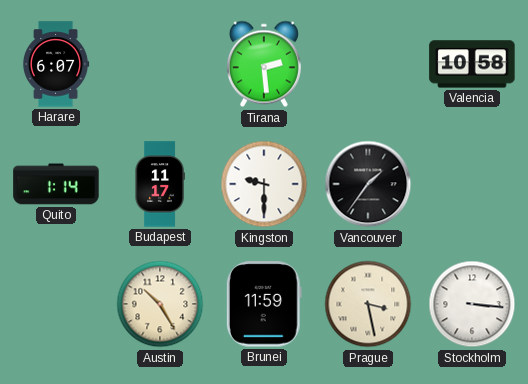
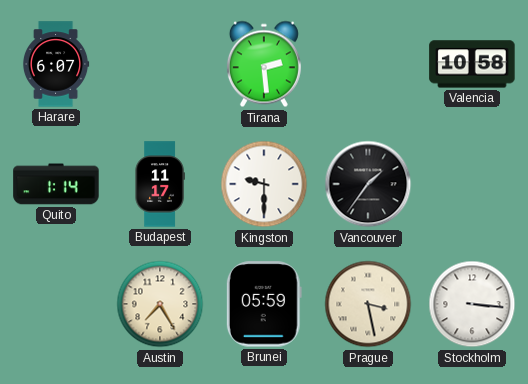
Austin: 10:25 -> 7:25
Brunei: 11:59 -> 05:59
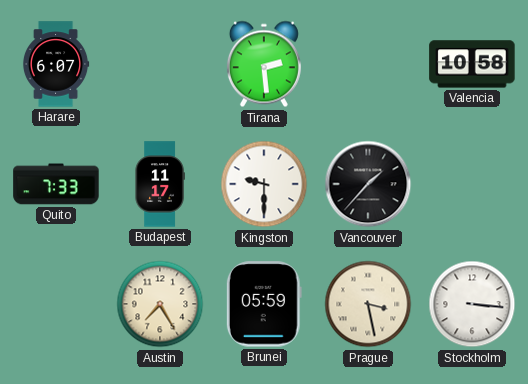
Quito: 1:14 -> 7:33
Vancouver: 1:36 -> 1:37
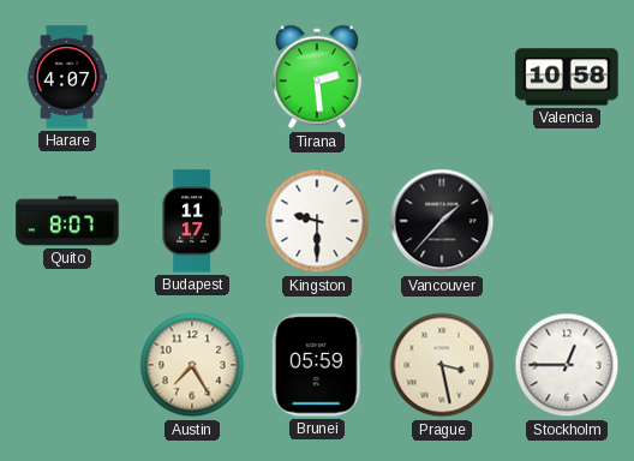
Harare: 6:07 -> 4:07
Quito: 7:33 -> 8:07
Stockholm: 3:16 -> 12:45
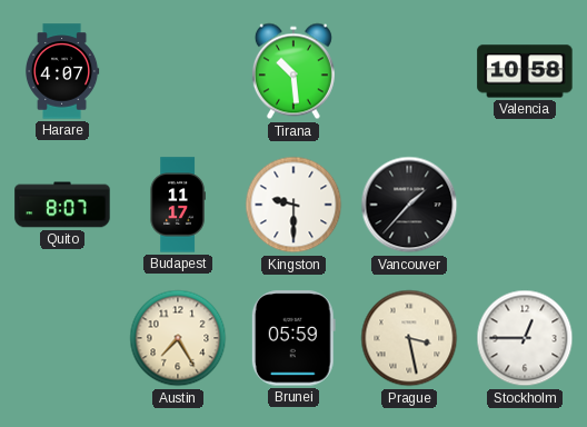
Tirana: 2:29 -> 10:29
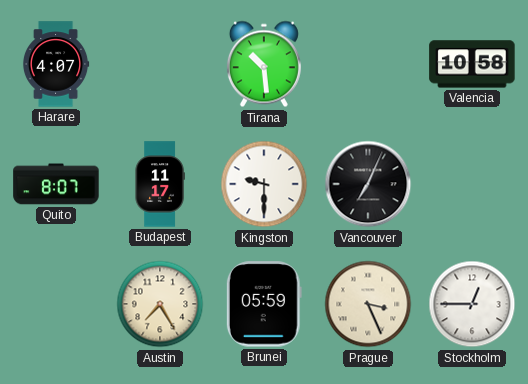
Vancouver: 1:37 -> 7:04
Prague: 3:28 -> 3:26
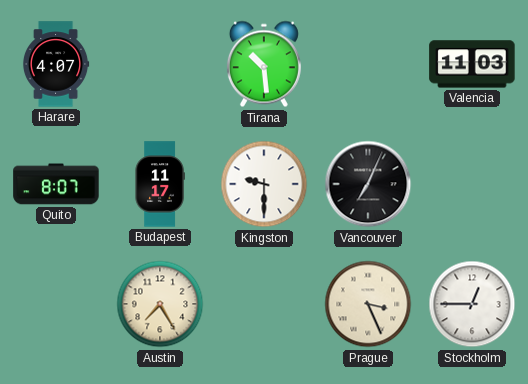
Valencia: 10:58 -> 11:03
Brunei: 05:59 -> none
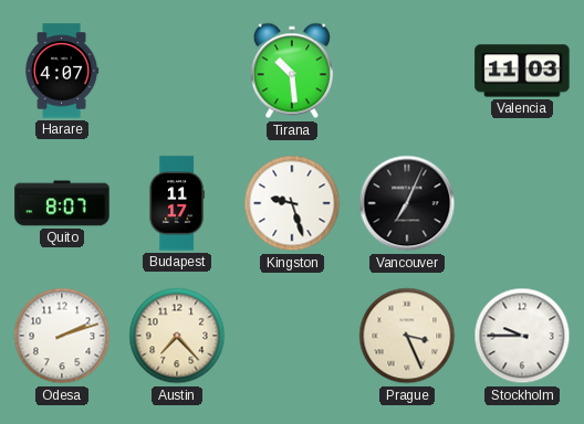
Kingston: 9:30 -> 9:27
Odesa: none -> 2:12
Austin: 7:25 -> 7:23
Stockholm: 12:45 -> 9:45
